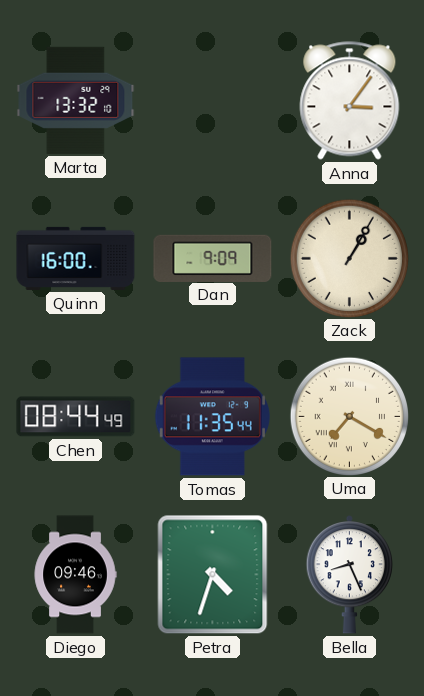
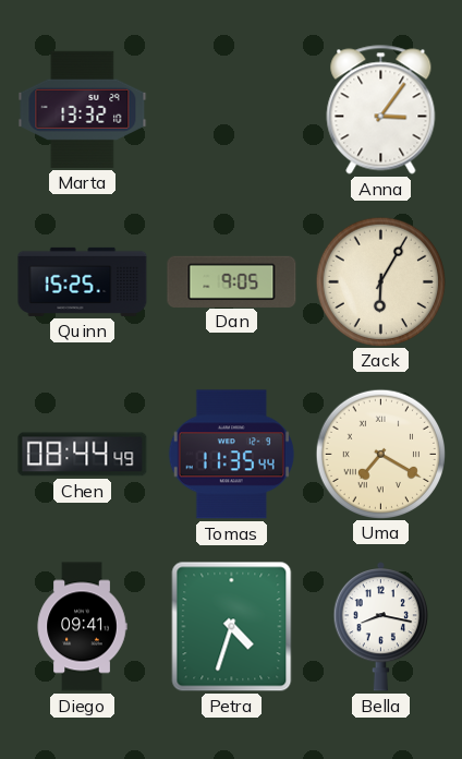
Quinn: 16:00 -> 15:25
Dan: 9:09 -> 9:05
Zack: 1:05 -> 6:05
Diego: 09:46 -> 09:41
Bella: 8:26 -> 8:17
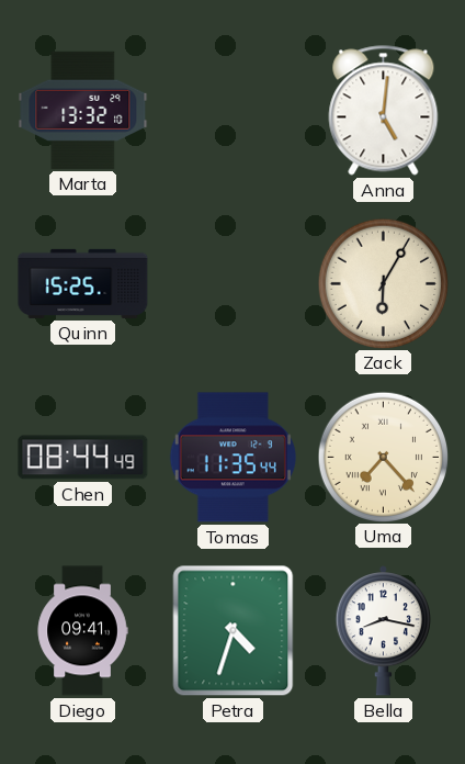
Anna: 3:06 -> 5:01
Dan: 9:05 -> none
Uma: 7:20 -> 7:23
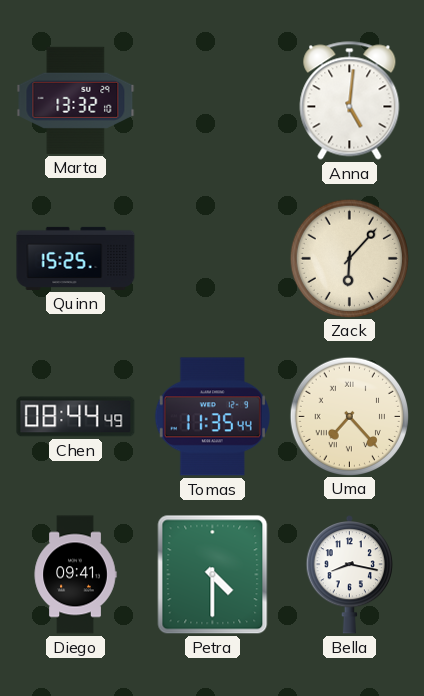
Zack: 6:05 -> 6:07
Petra: 4:33 -> 4:30
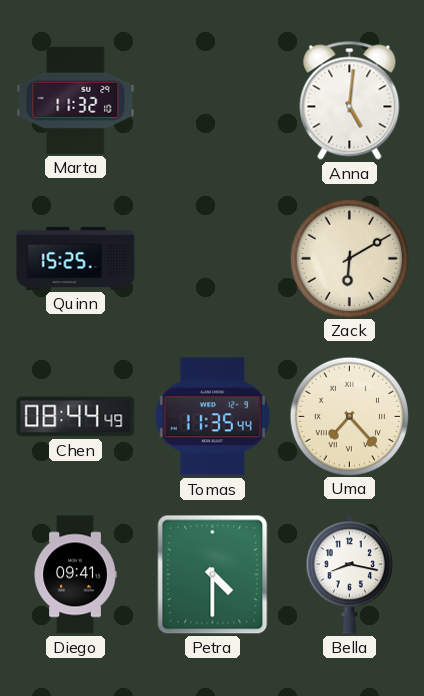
Marta: 13:32 -> 11:32
Zack: 6:07 -> 6:10
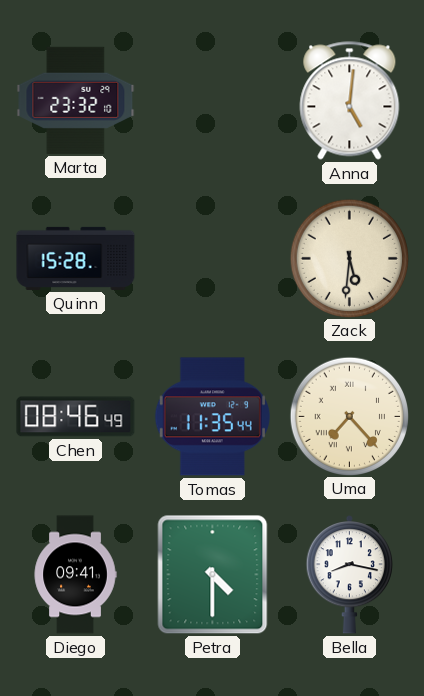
Marta: 11:32 -> 23:32
Quinn: 15:25 -> 15:28
Zack: 6:10 -> 5:31
Chen: 08:44 -> 08:46
